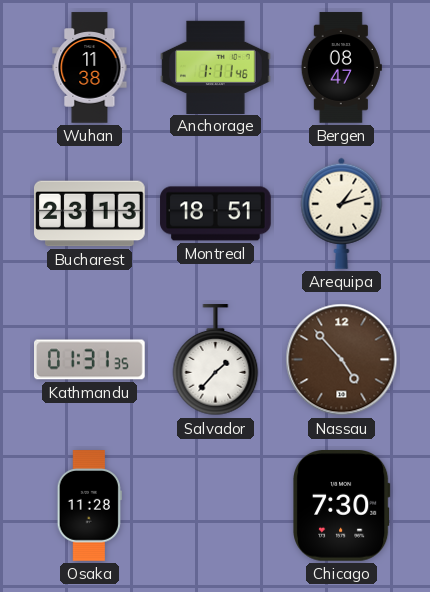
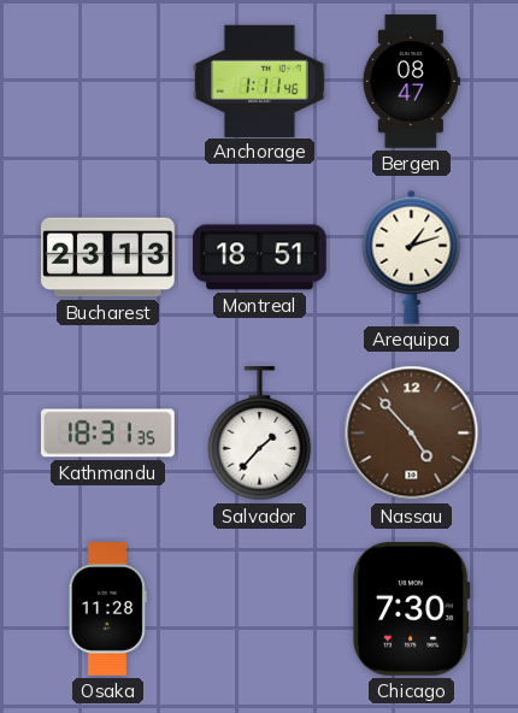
Wuhan: 11:38 -> none
Kathmandu: 01:31 -> 18:31
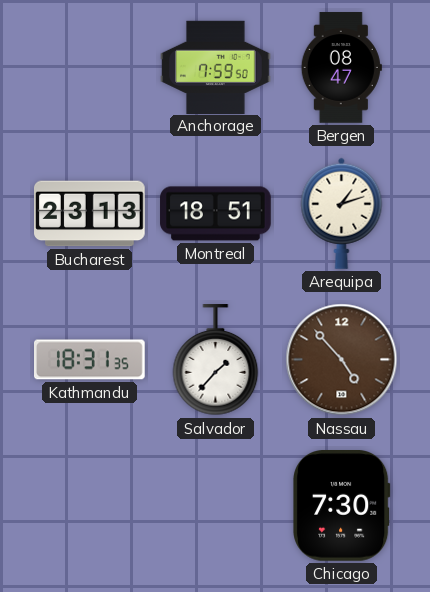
Anchorage: 1:11 -> 7:59
Osaka: 11:28 -> none
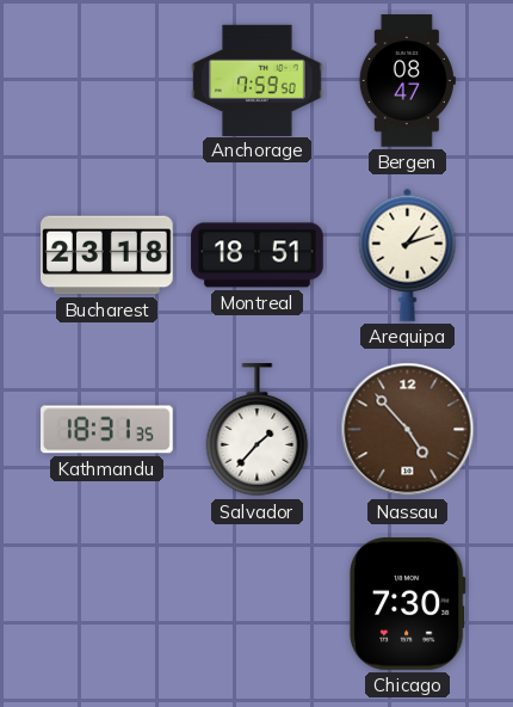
Bucharest: 23:13 -> 23:18
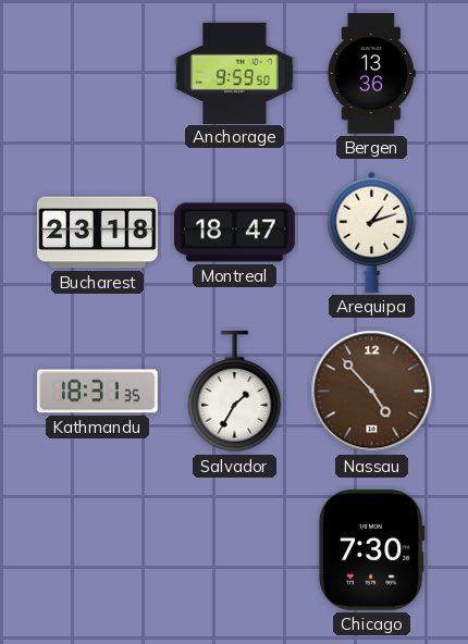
Anchorage: 7:59 -> 9:59
Bergen: 08:47 -> 13:36
Montreal: 18:51 -> 18:47
Salvador: 1:37 -> 1:35
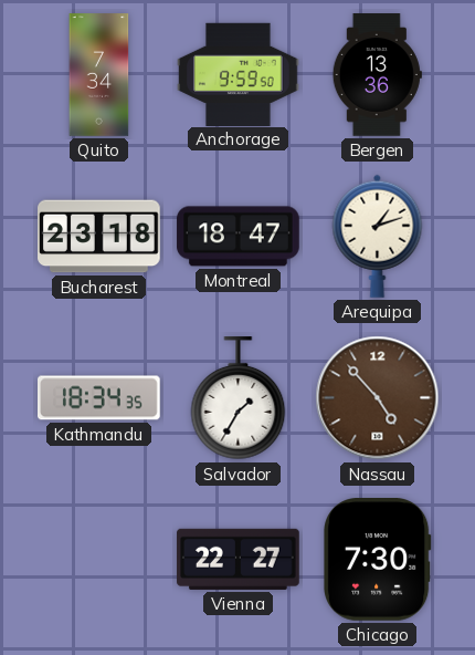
Quito: none -> 7:34
Kathmandu: 18:31 -> 18:34
Vienna: none -> 22:27
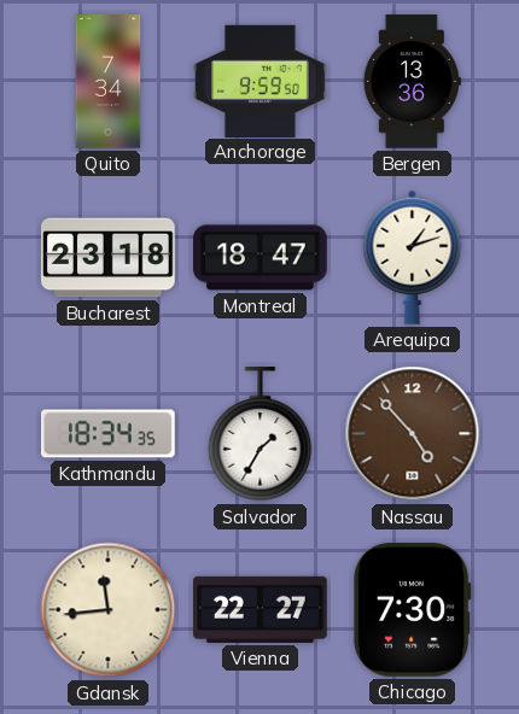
Gdansk: none -> 11:44
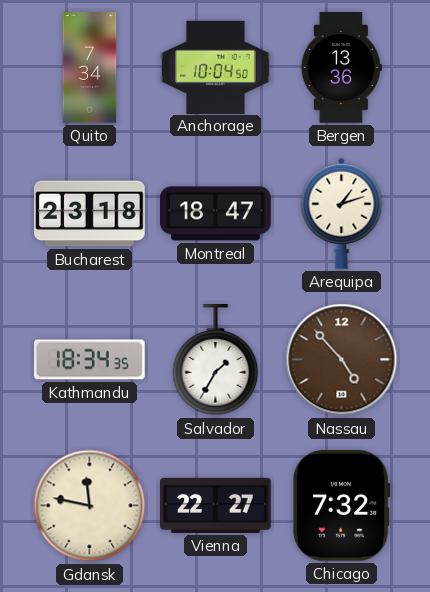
Anchorage: 9:59 -> 10:04
Gdansk: 11:44 -> 11:47
Chicago: 7:30 -> 7:32
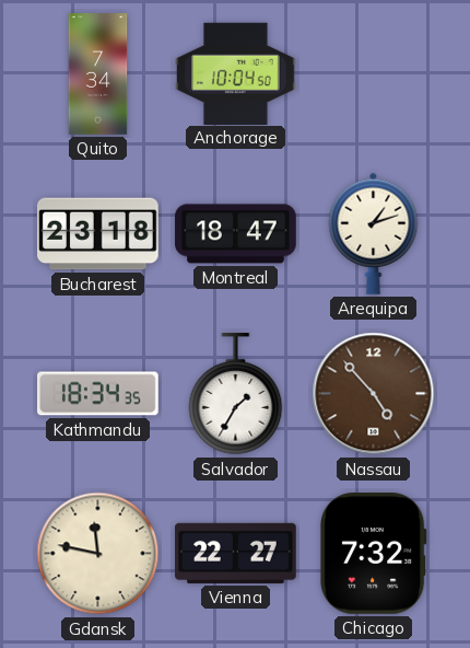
Bergen: 13:36 -> none
